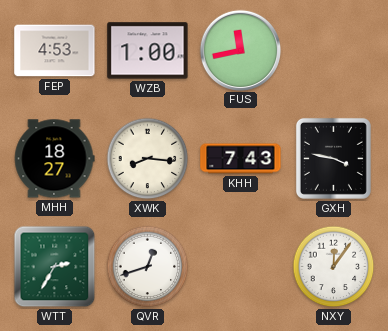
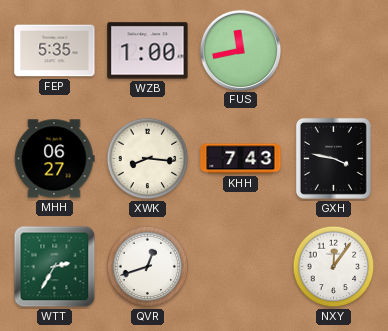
FEP: 4:53 -> 5:35
MHH: 18:27 -> 06:27
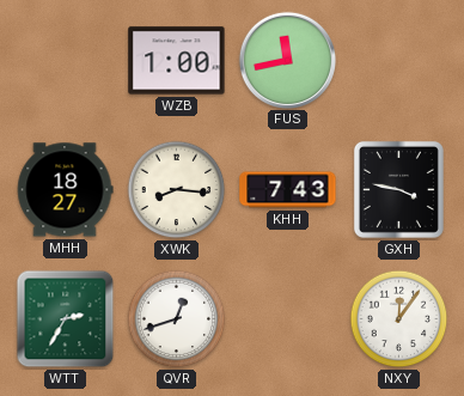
FEP: 5:35 -> none
MHH: 06:27 -> 18:27
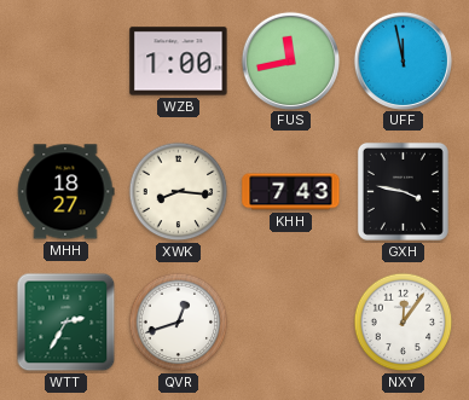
UFF: none -> 11:58
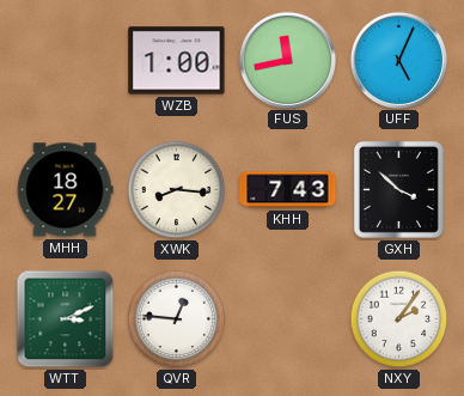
UFF: 11:58 -> 5:04
GXH: 3:47 -> 3:52
WTT: 2:35 -> 3:11
QVR: 12:42 -> 12:46
NXY: 12:06 -> 2:06
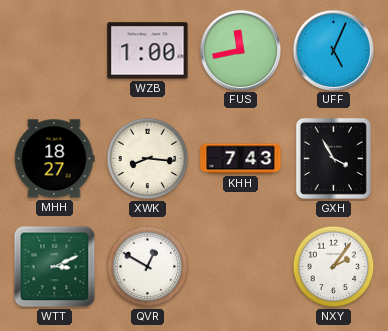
GXH: 3:52 -> 3:55
QVR: 12:46 -> 12:50
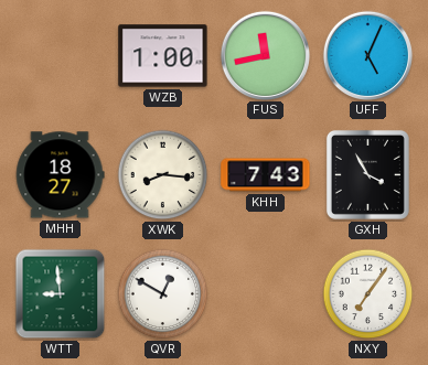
WTT: 3:11 -> 8:59
NXY: 2:06 -> 7:06
